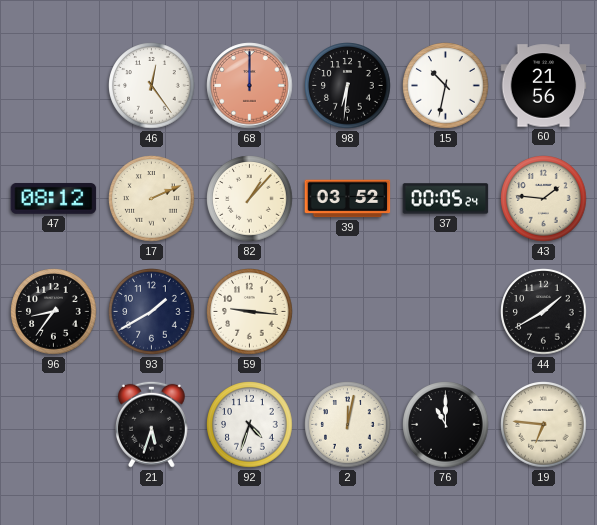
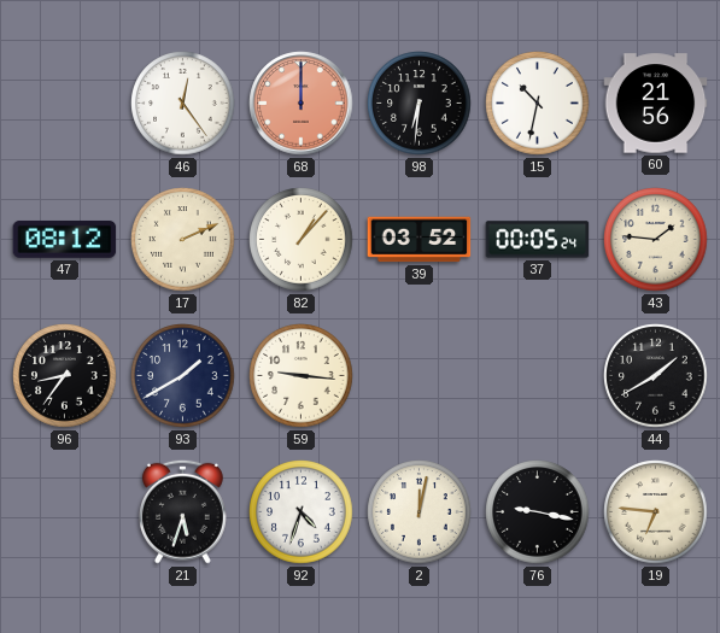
76: 11:00 -> 9:17
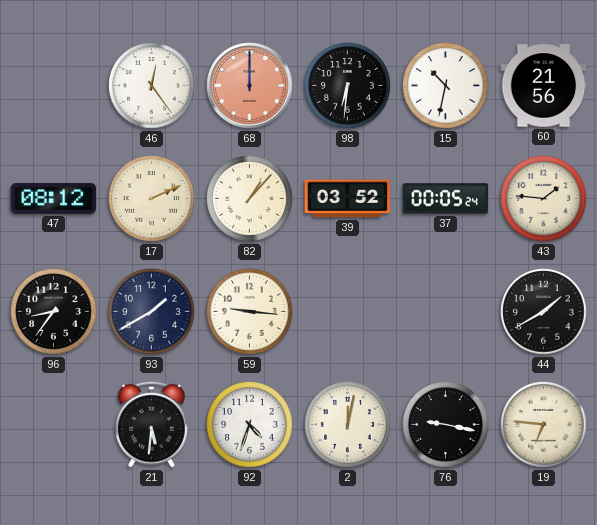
21: 5:33 -> 5:31
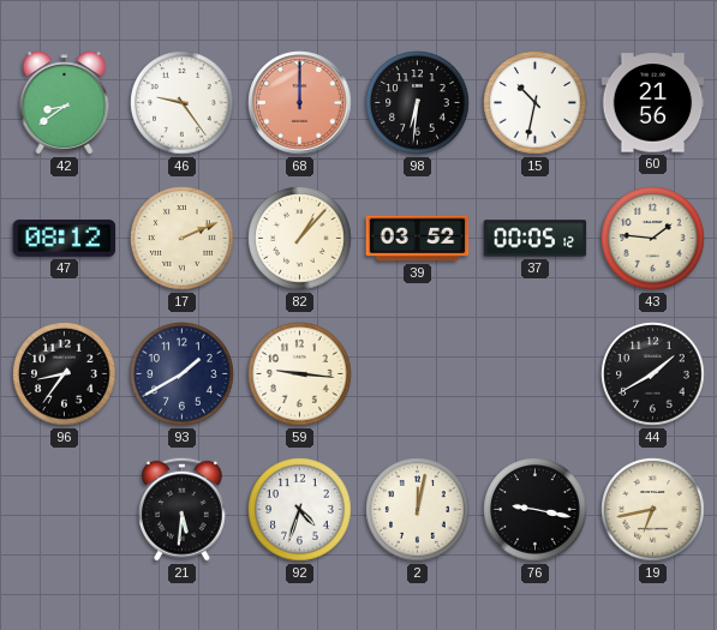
42: none -> 8:39
46: 12:24 -> 9:24
37: 00:05:24 -> 00:05:12
19: 6:46 -> 6:43
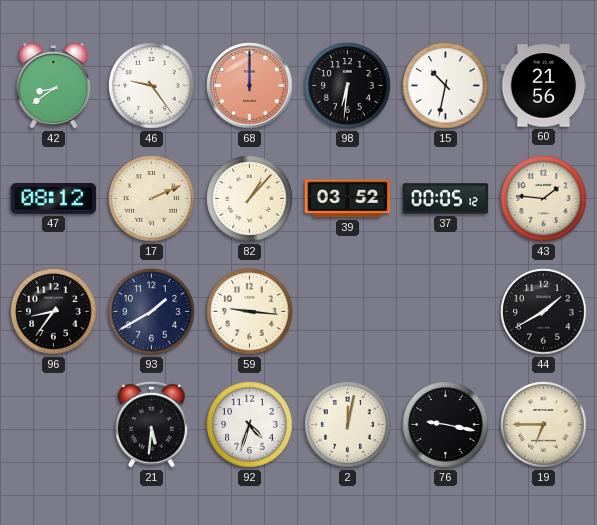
19: 6:43 -> 6:45
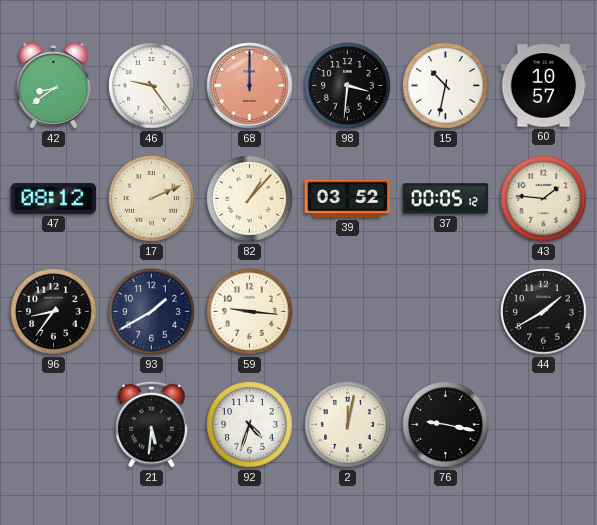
98: 6:31 -> 3:31
60: 21:56 -> 10:57
19: 6:45 -> none
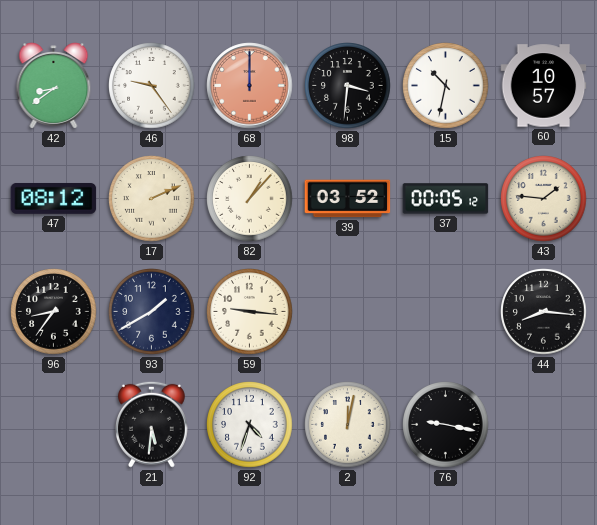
44: 1:40 -> 8:16
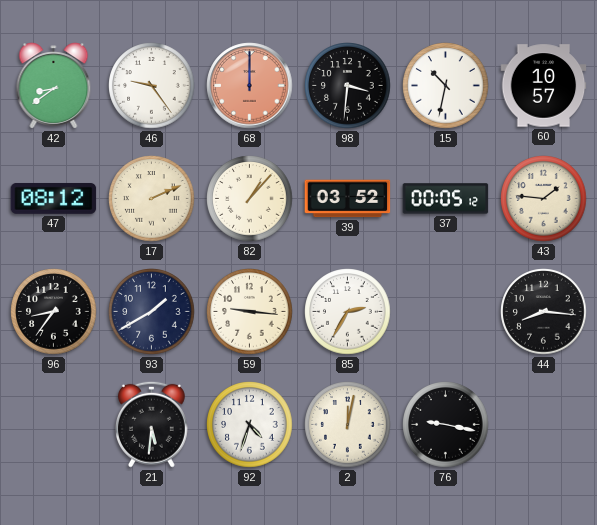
85: none -> 2:35
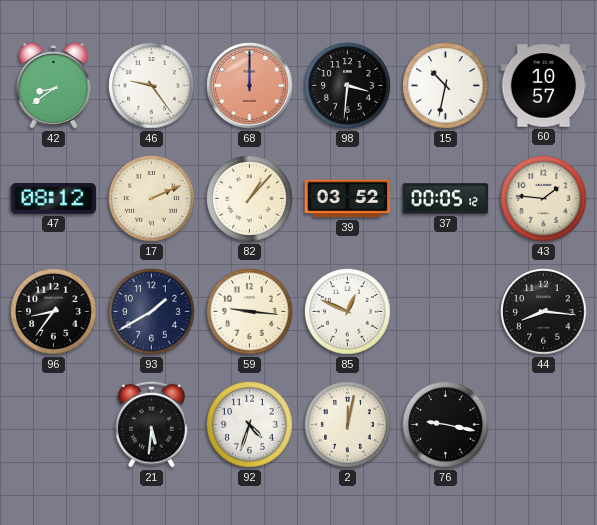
85: 2:35 -> 12:49
